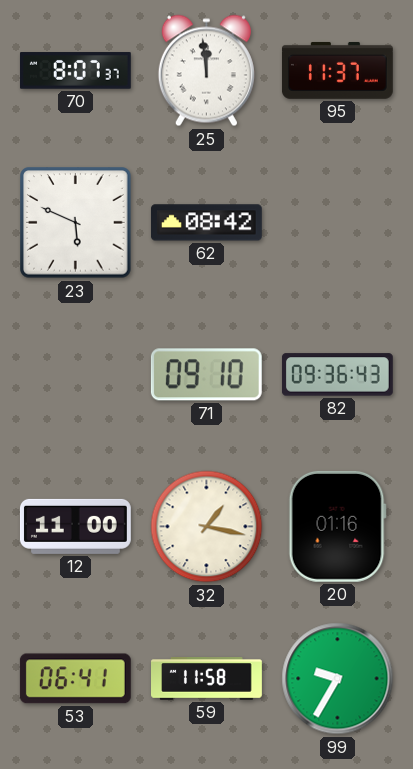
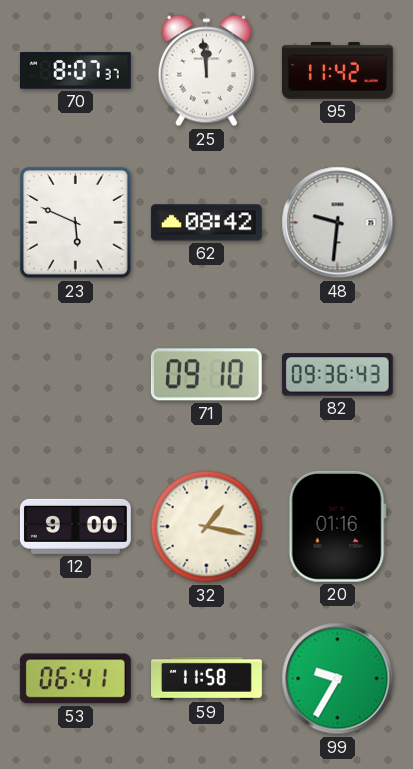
95: 11:37 -> 11:42
48: none -> 9:31
12: 11:00 -> 9:00
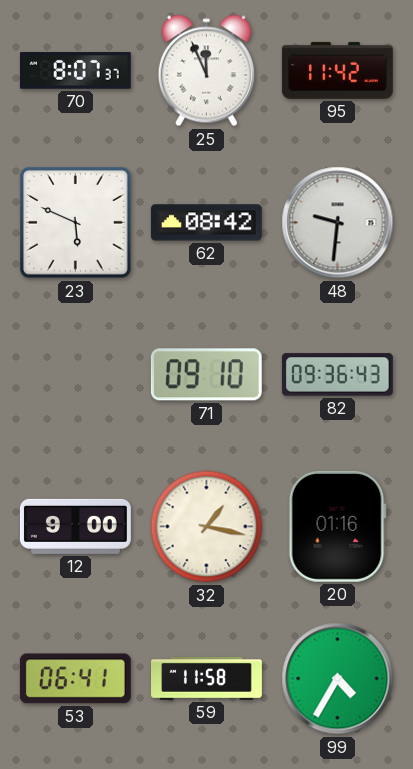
25: 11:59 -> 11:56
99: 9:35 -> 4:35
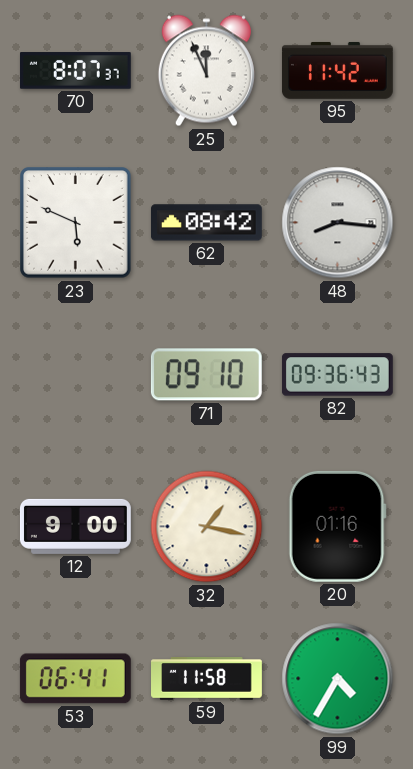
48: 9:31 -> 8:16
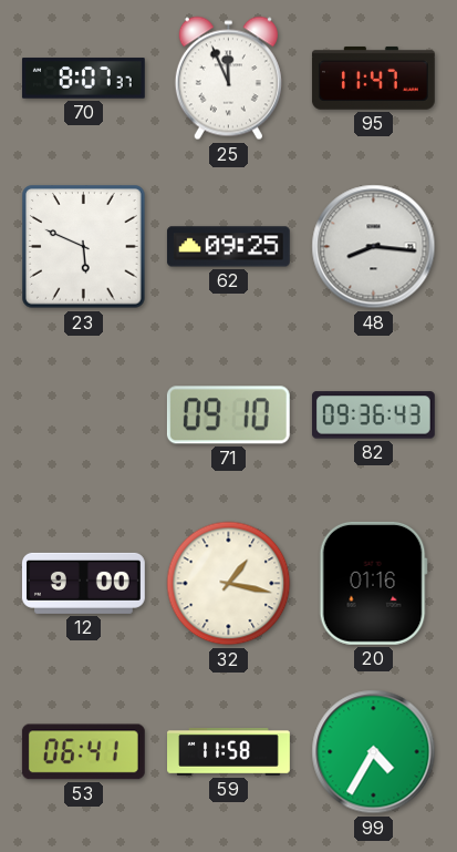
95: 11:42 -> 11:47
62: 08:42 -> 09:25
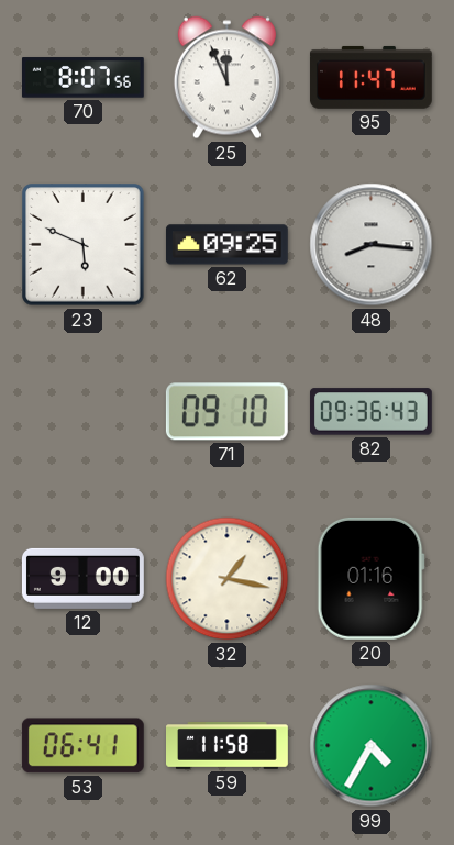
70: 8:07:37 -> 8:07:56
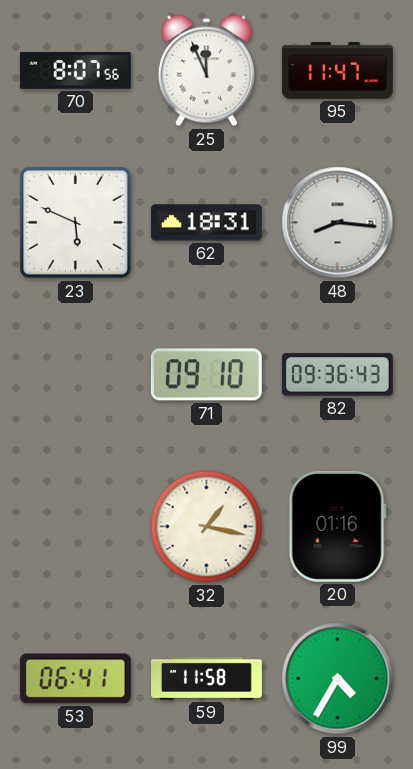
62: 09:25 -> 18:31
12: 9:00 -> none
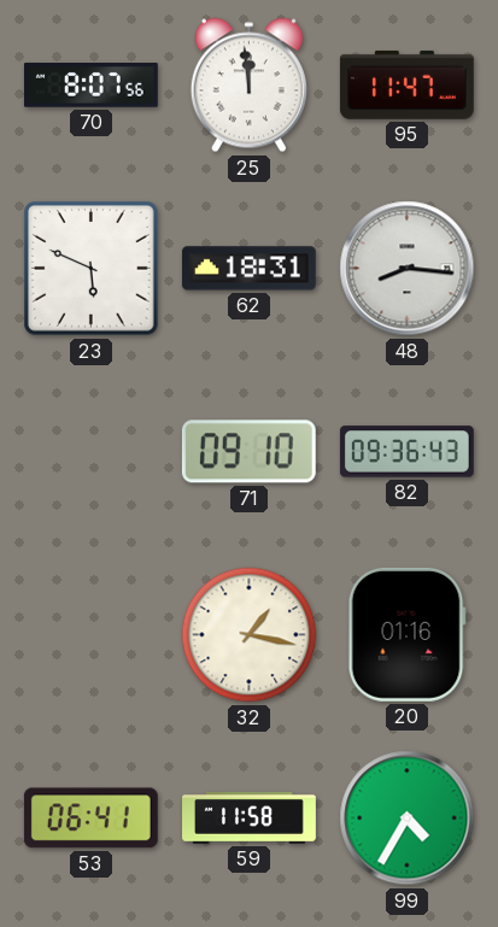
25: 11:56 -> 11:59
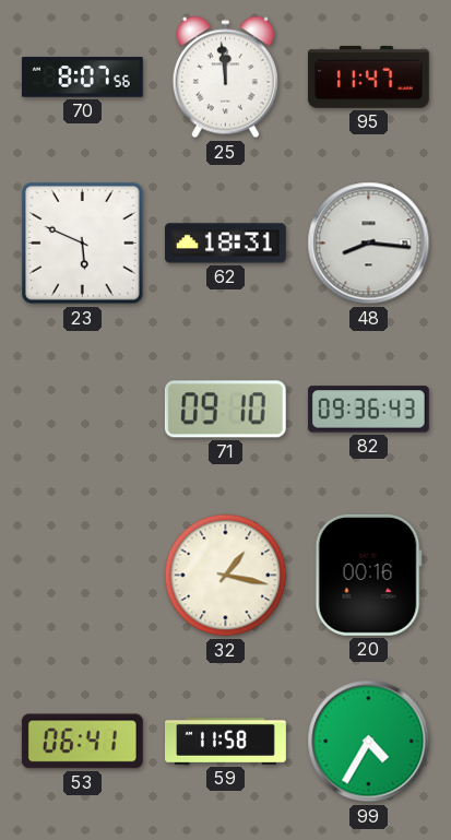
20: 01:16 -> 00:16
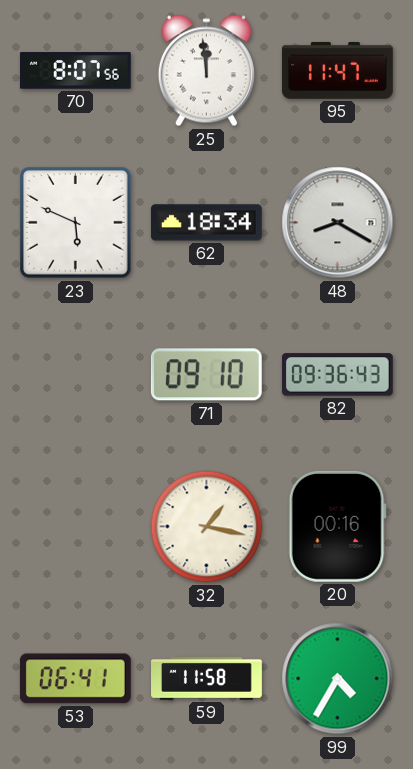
62: 18:31 -> 18:34
48: 8:16 -> 8:20
